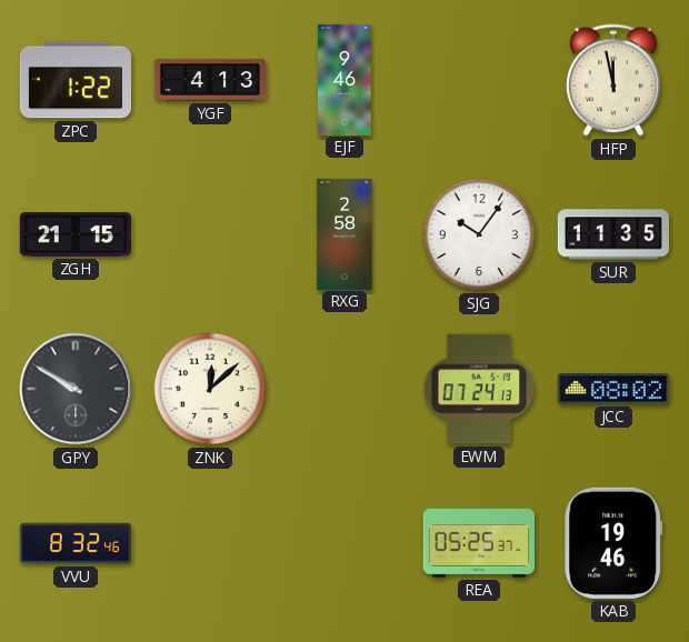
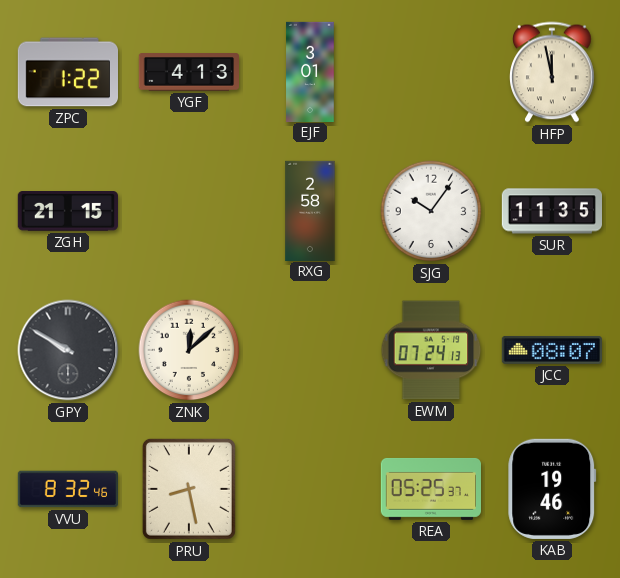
EJF: 9:46 -> 3:01
JCC: 08:02 -> 08:07
PRU: none -> 8:28
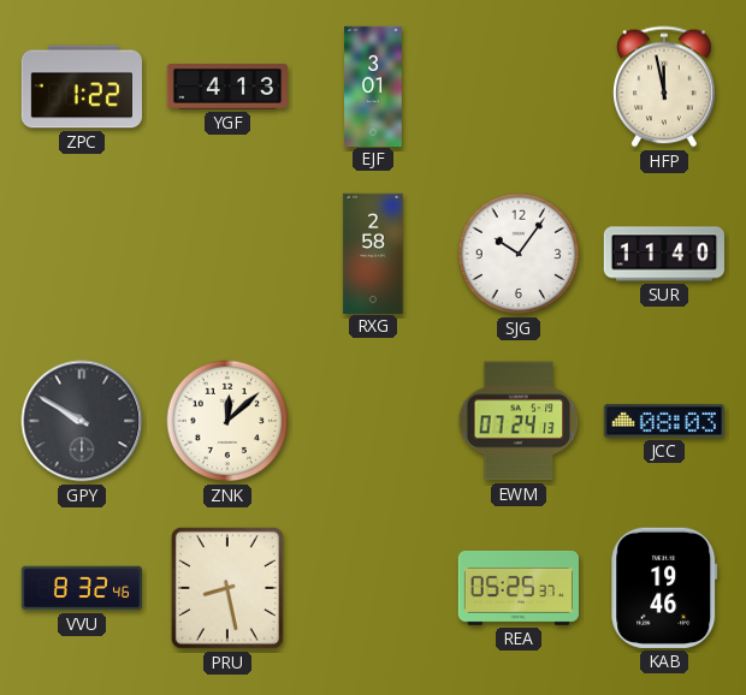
ZGH: 21:15 -> none
SUR: 11:35 -> 11:40
JCC: 08:07 -> 08:03
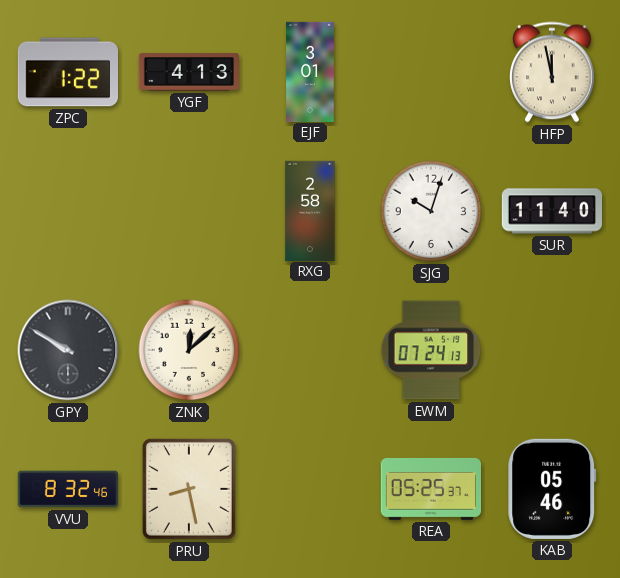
SJG: 10:06 -> 10:03
JCC: 08:03 -> none
KAB: 19:46 -> 05:46
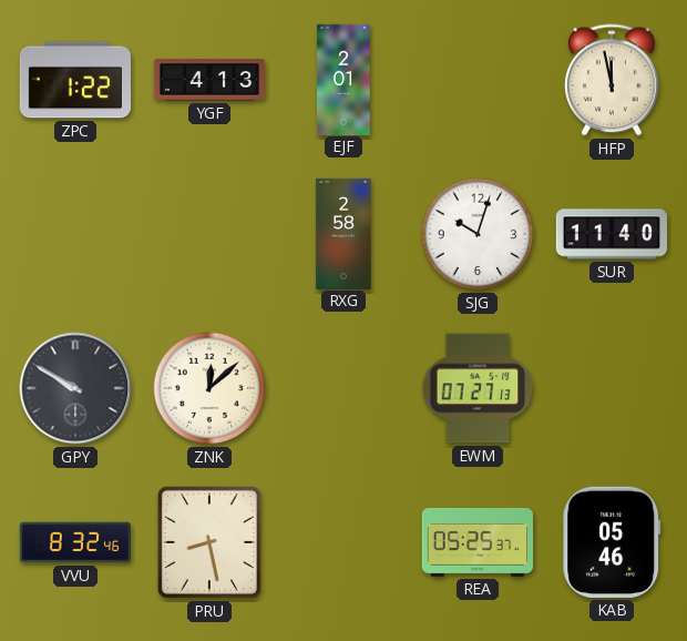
EJF: 3:01 -> 2:01
EWM: 07:24 -> 07:27
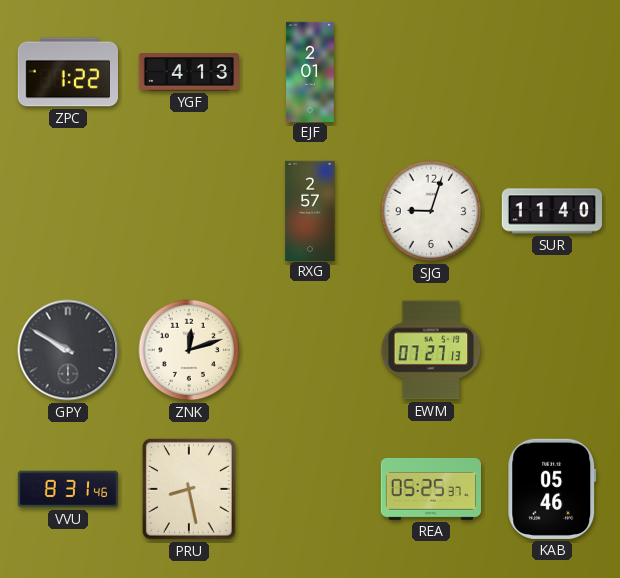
HFP: 11:58 -> none
RXG: 2:58 -> 2:57
SJG: 10:03 -> 9:03
ZNK: 12:08 -> 12:12
VVU: 8:32 -> 8:31
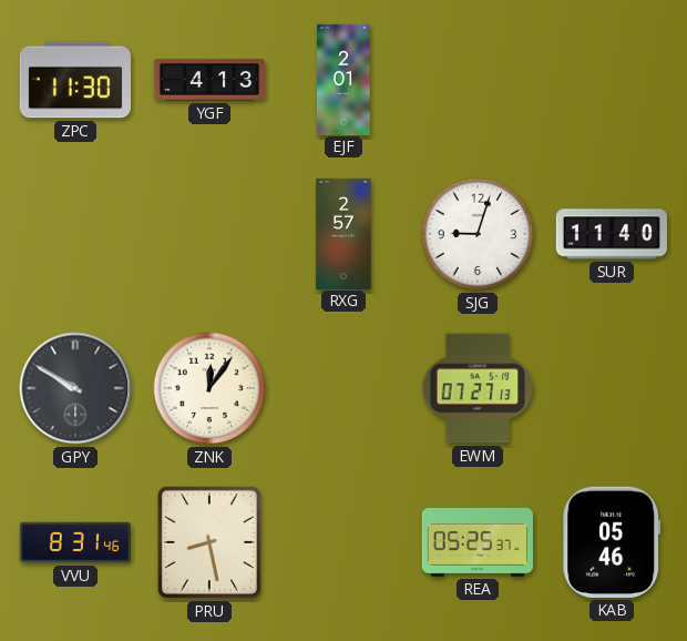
ZPC: 1:22 -> 11:30
ZNK: 12:12 -> 12:06
